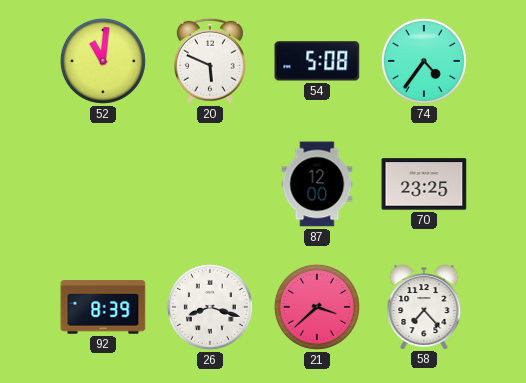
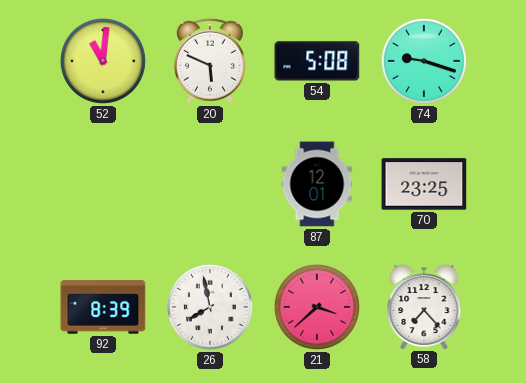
74: 4:36 -> 9:18
87: 12:00 -> 12:01
26: 8:18 -> 7:58
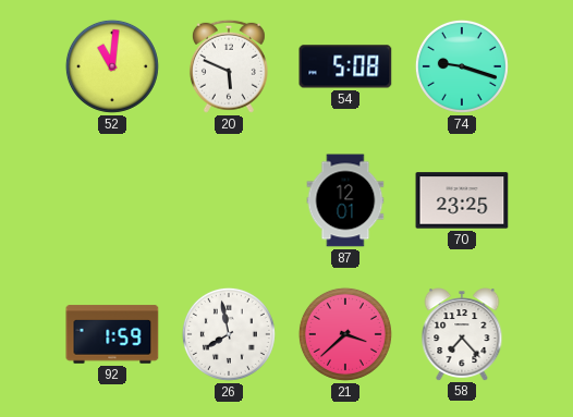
92: 8:39 -> 1:59
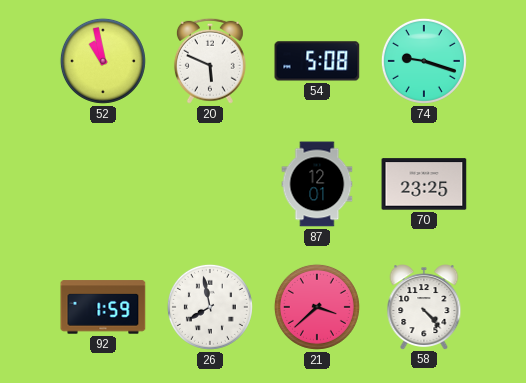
52: 11:01 -> 10:58
58: 7:23 -> 4:23
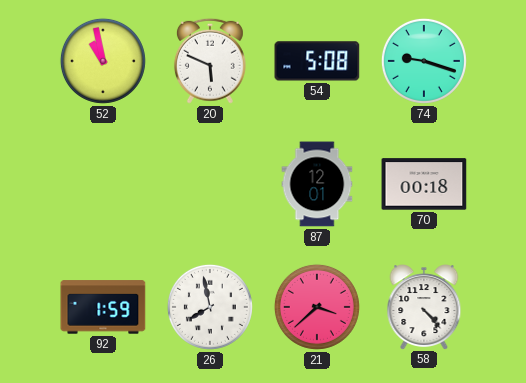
70: 23:25 -> 00:18
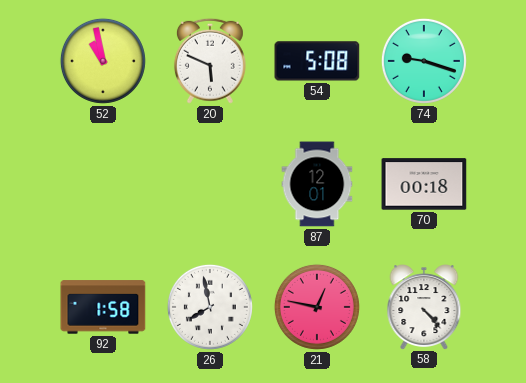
92: 1:59 -> 1:58
21: 3:38 -> 12:47
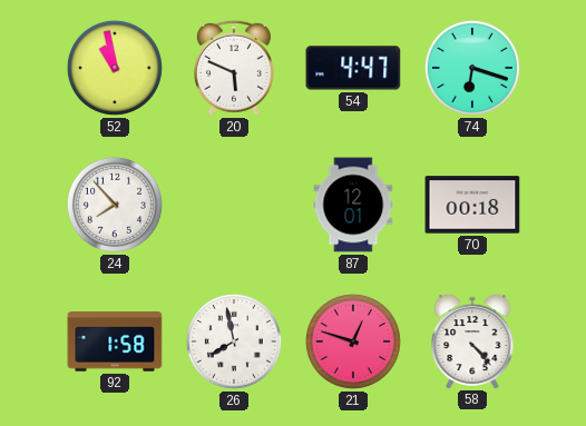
54: 5:08 -> 4:47
74: 9:18 -> 6:18
24: none -> 7:53
21: 12:47 -> 12:48
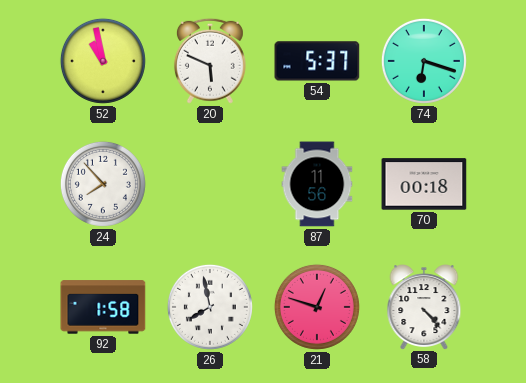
54: 4:47 -> 5:37
87: 12:01 -> 11:56
